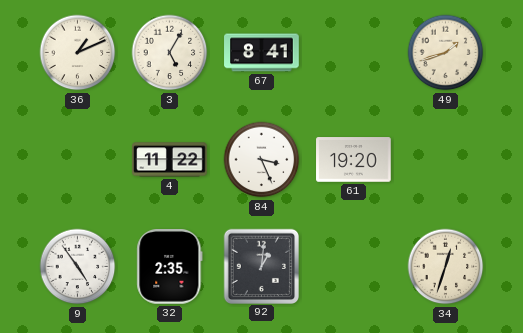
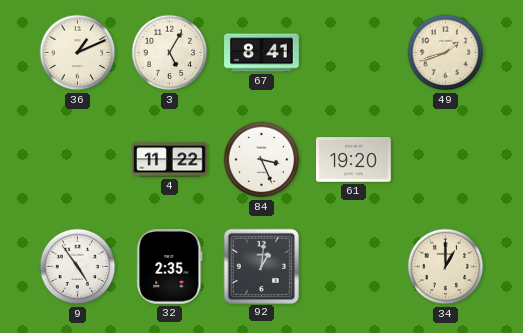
34: 12:33 -> 1:00
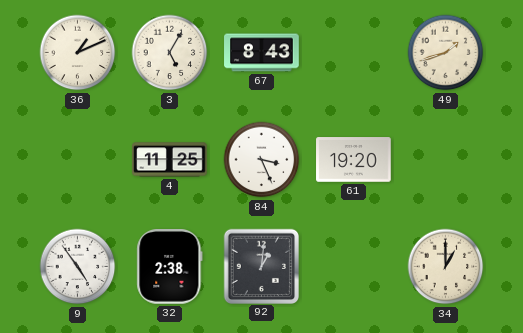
67: 8:41 -> 8:43
4: 11:22 -> 11:25
32: 2:35 -> 2:38
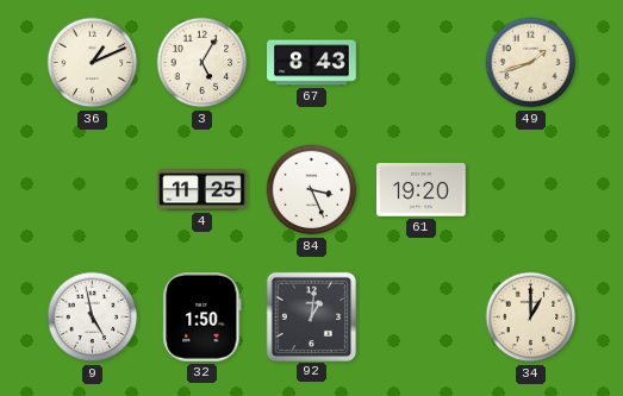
9: 4:54 -> 4:58
32: 2:38 -> 1:50
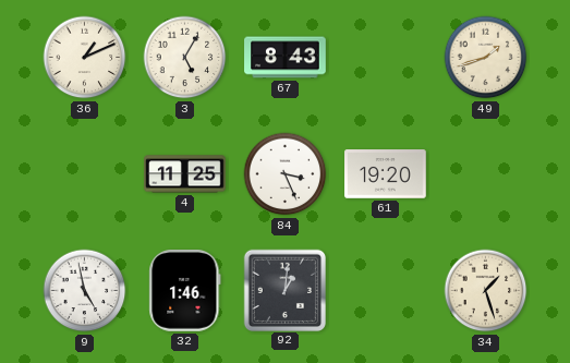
32: 1:50 -> 1:46
34: 1:00 -> 1:27
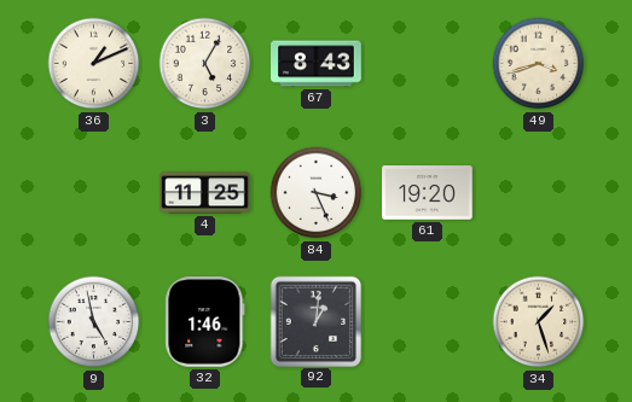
49: 1:42 -> 3:42
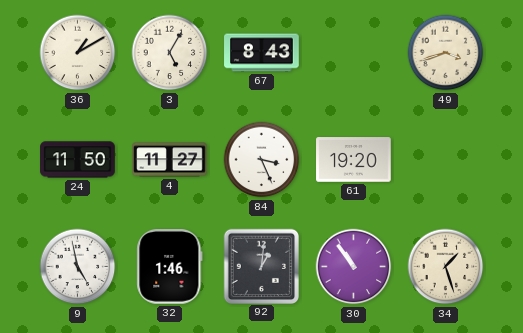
36: 1:11 -> 1:10
24: none -> 11:50
4: 11:25 -> 11:27
30: none -> 10:54
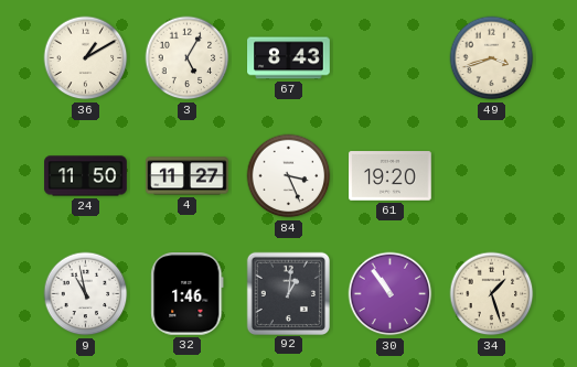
9: 4:58 -> 10:58
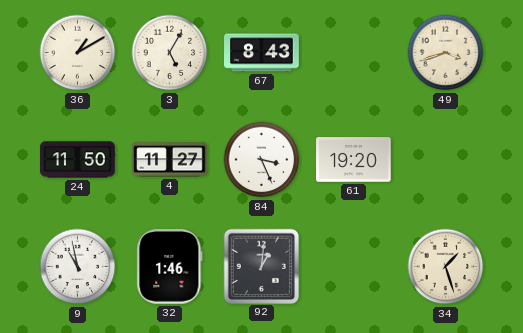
30: 10:54 -> none
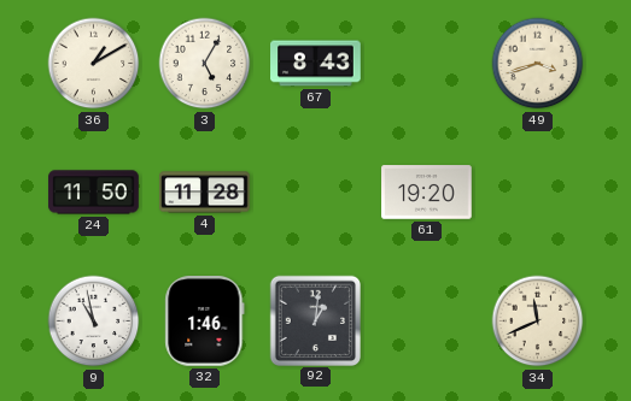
4: 11:27 -> 11:28
84: 3:26 -> none
34: 1:27 -> 11:41
